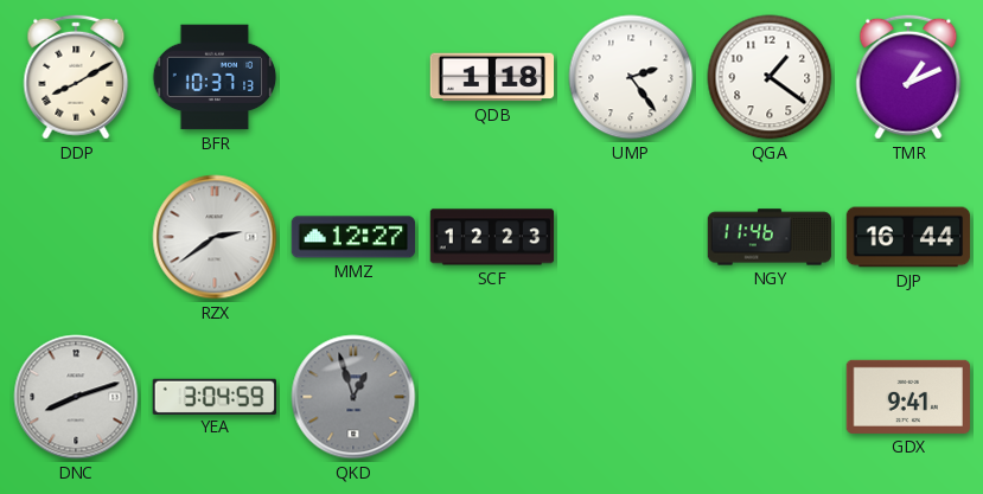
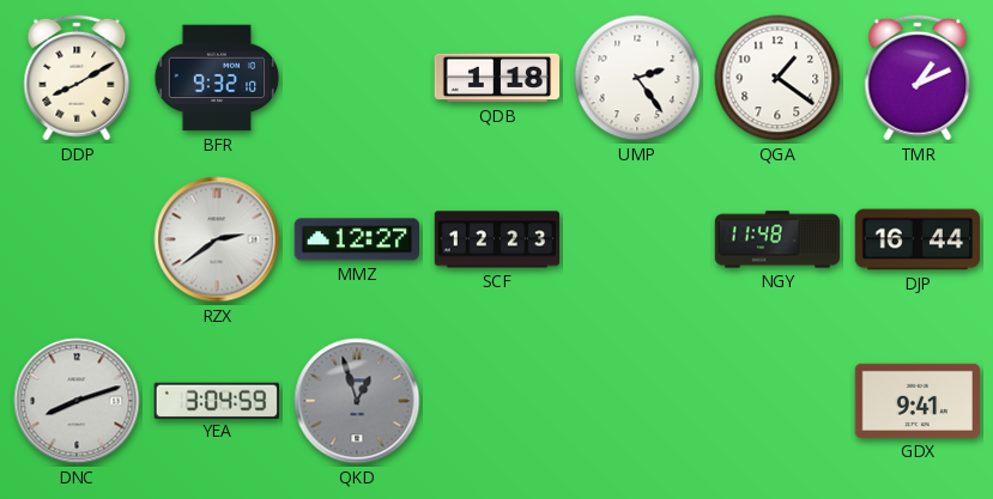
BFR: 10:37 -> 9:32
NGY: 11:46 -> 11:48
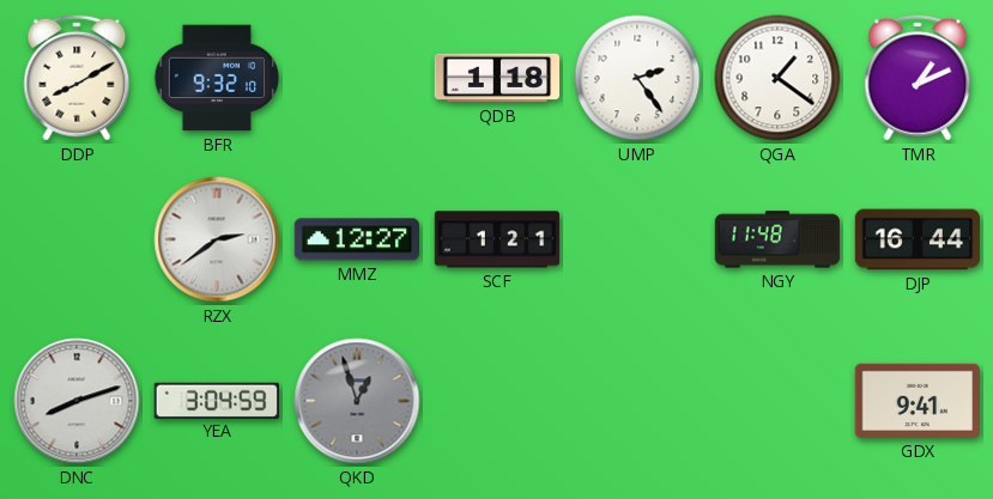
SCF: 12:23 -> 1:21
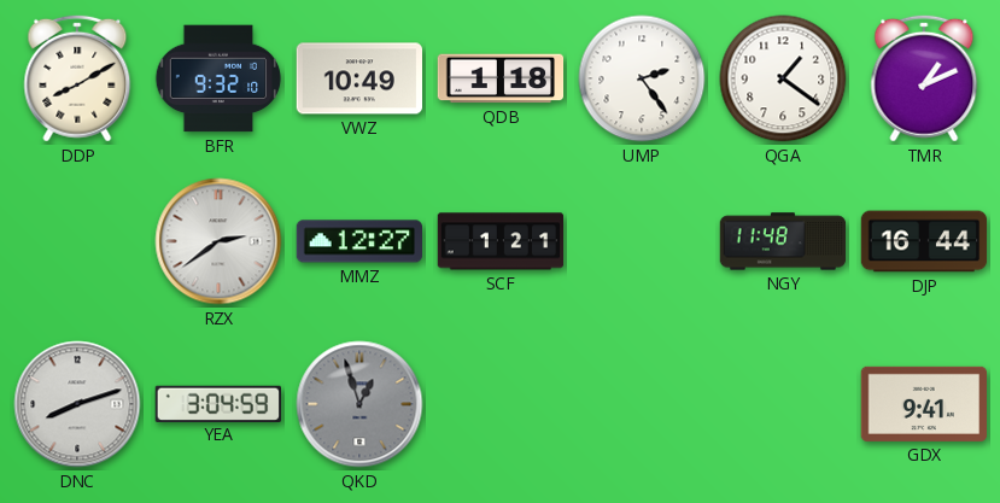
VWZ: none -> 10:49
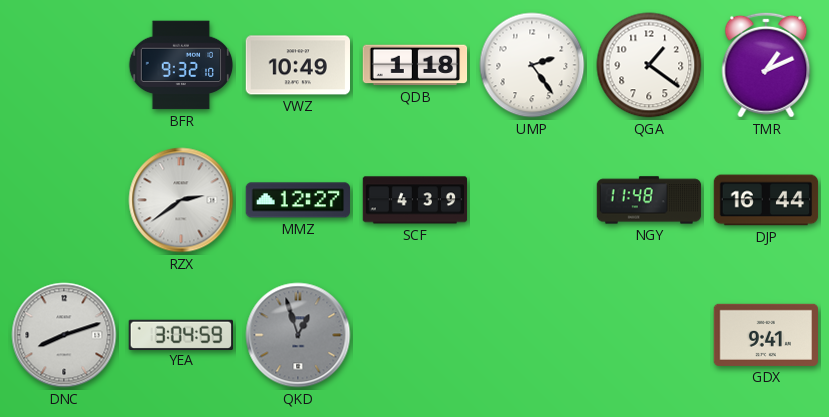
DDP: 8:10 -> none
SCF: 1:21 -> 4:39
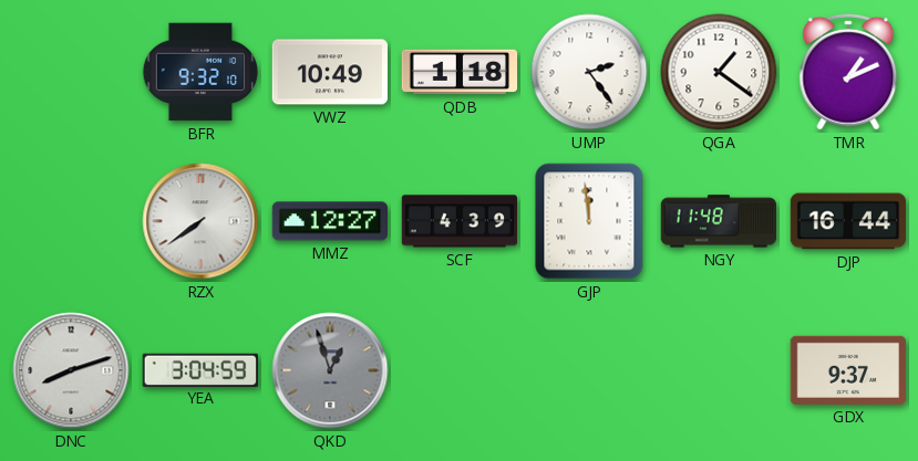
RZX: 2:39 -> 7:39
GJP: none -> 11:59
GDX: 9:41 -> 9:37
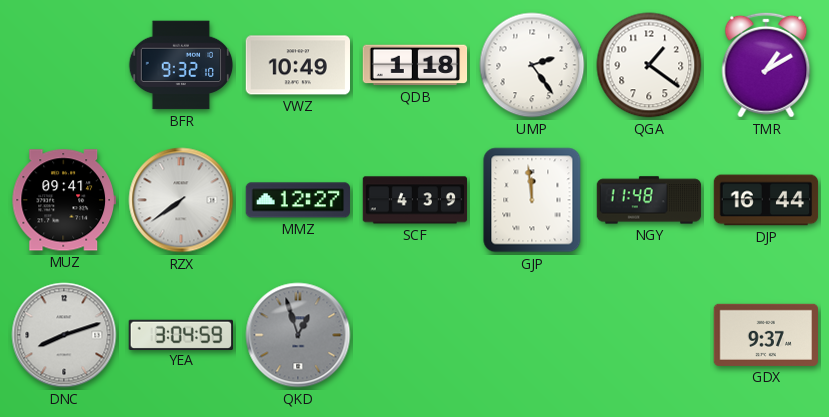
TMR: 1:11 -> 1:10
MUZ: none -> 09:41
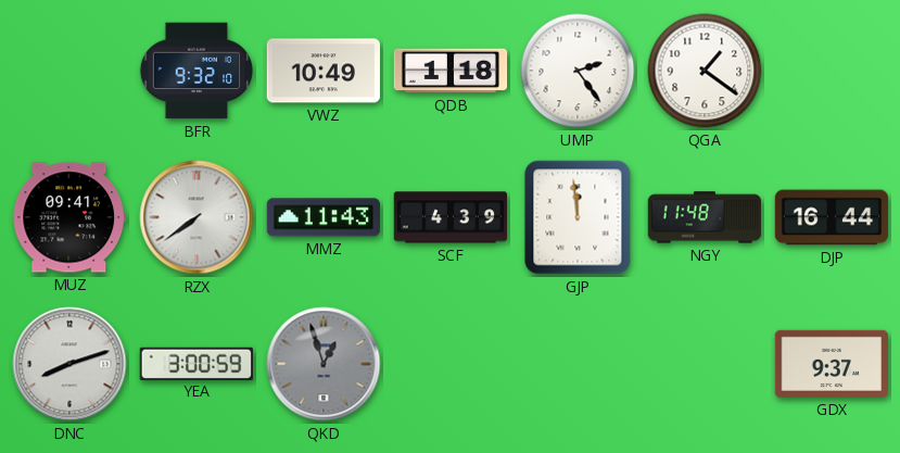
TMR: 1:10 -> none
MMZ: 12:27 -> 11:43
YEA: 3:04 -> 3:00
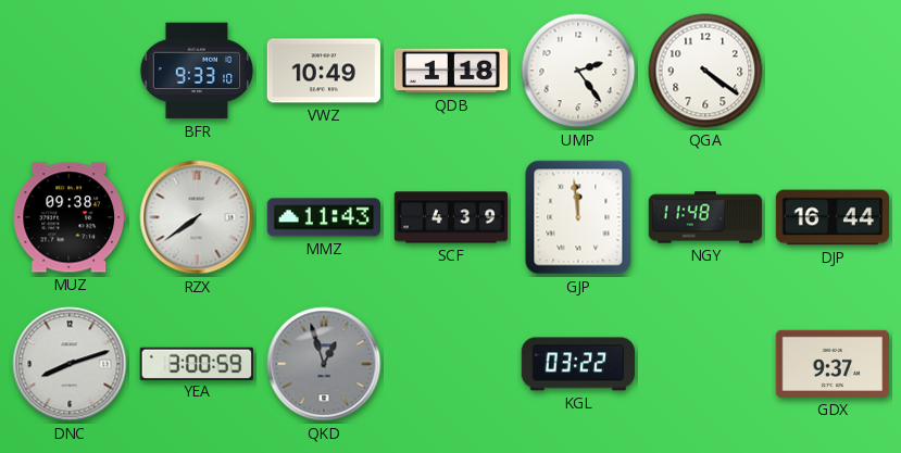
BFR: 9:32 -> 9:33
QGA: 1:21 -> 4:21
MUZ: 09:41 -> 09:38
KGL: none -> 03:22
